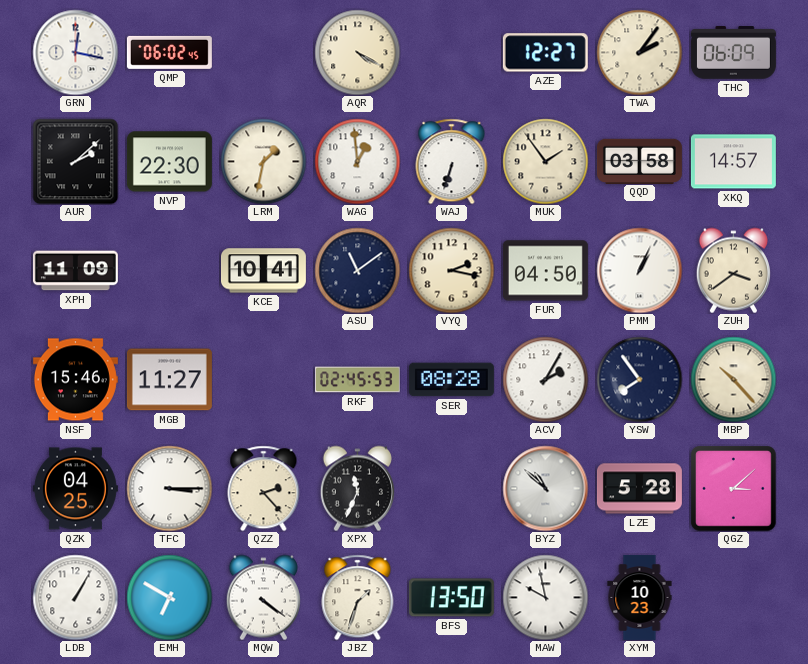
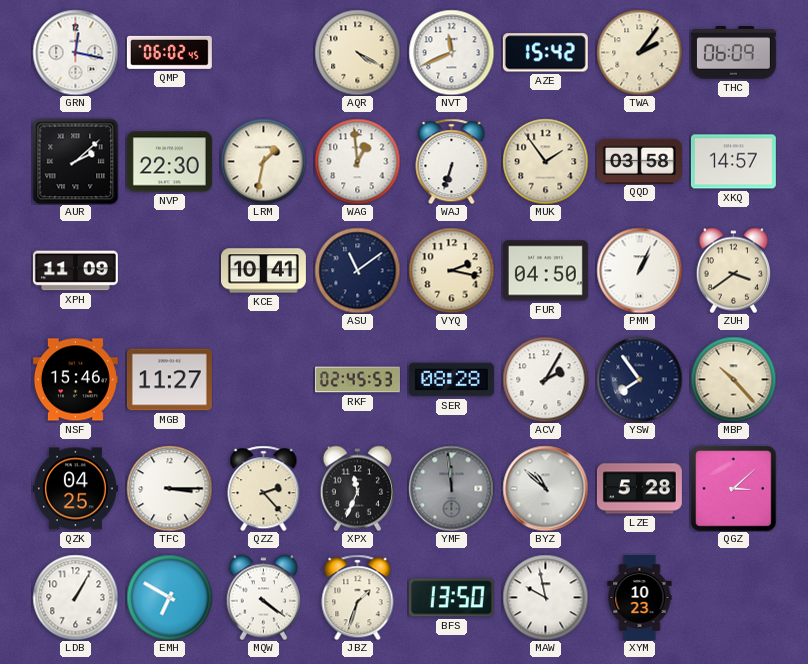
NVT: none -> 11:41
AZE: 12:27 -> 15:42
YMF: none -> 11:59
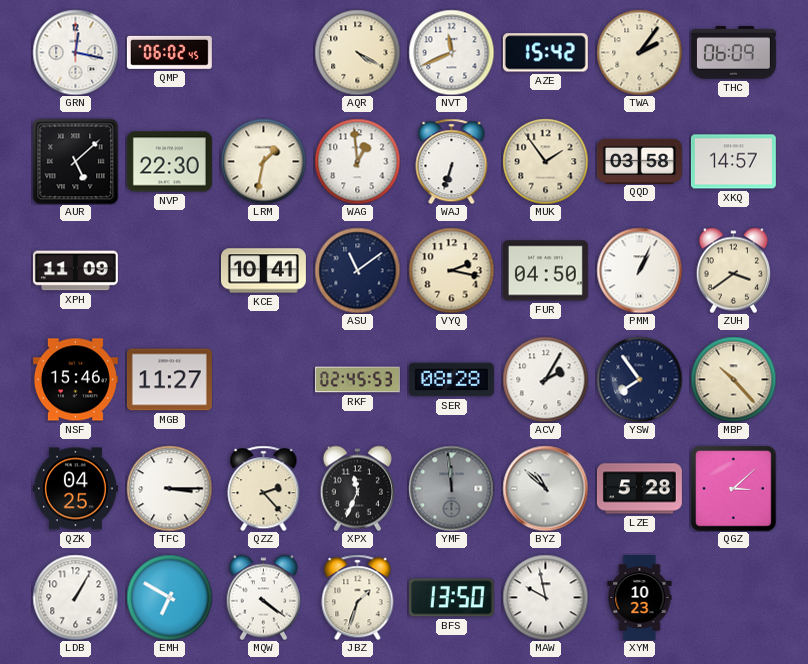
AUR: 2:08 -> 5:08
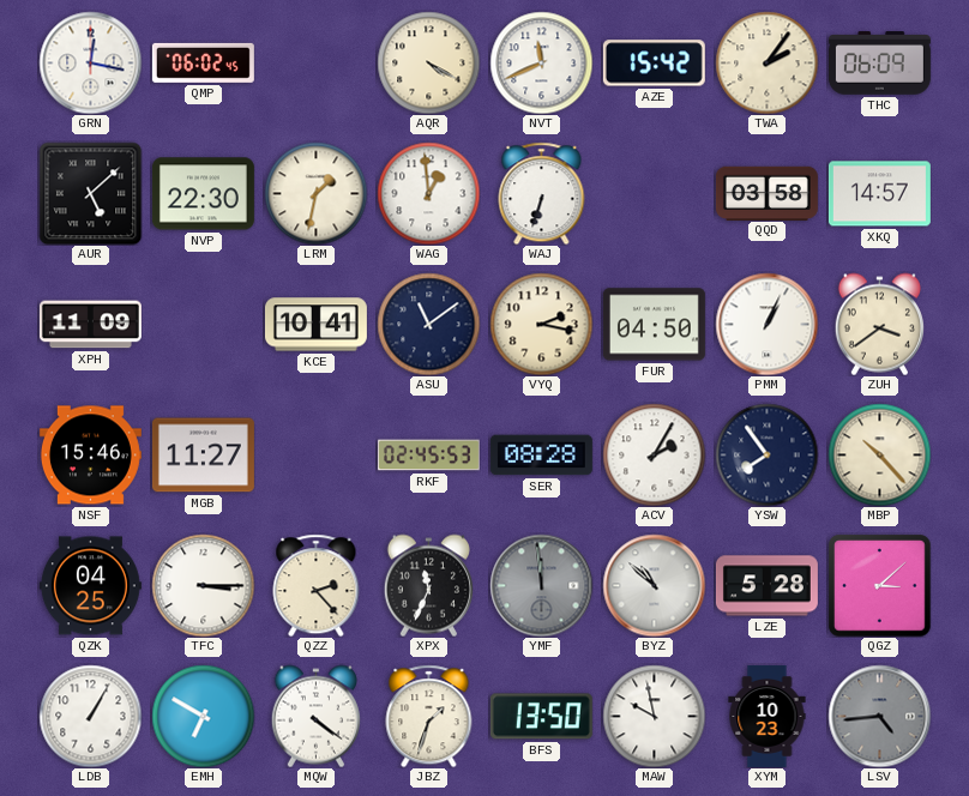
MUK: 1:54 -> none
LSV: none -> 4:44
